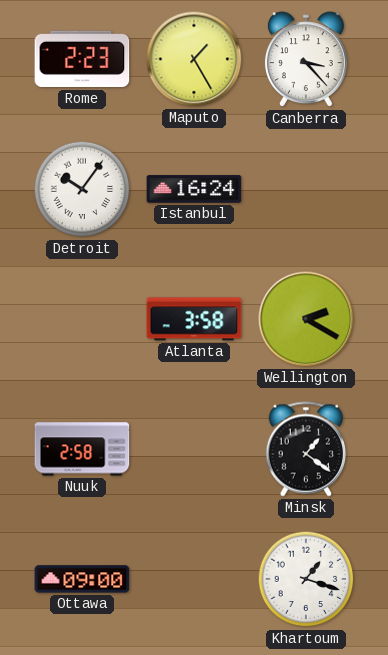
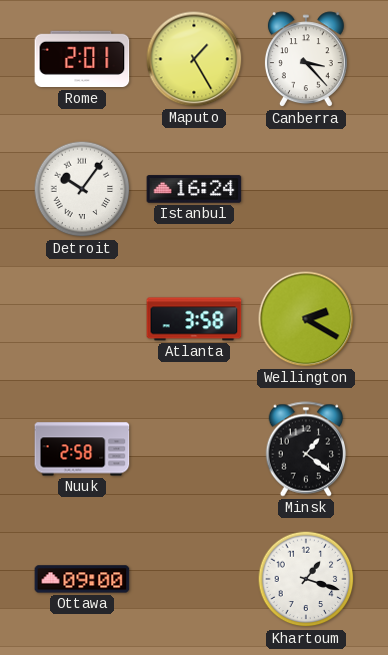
Rome: 2:23 -> 2:01
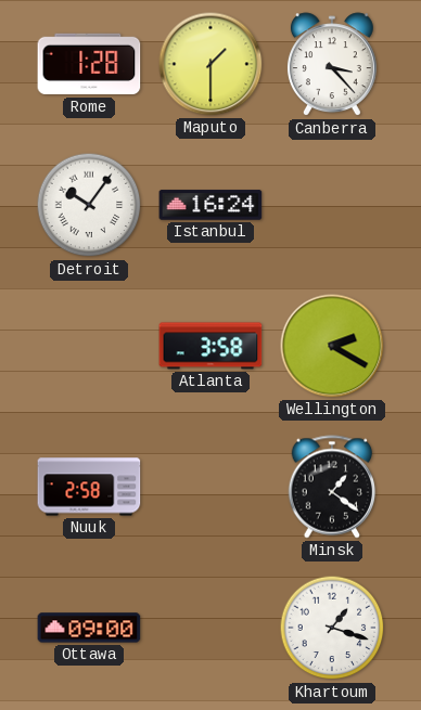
Rome: 2:01 -> 1:28
Maputo: 1:25 -> 1:30
